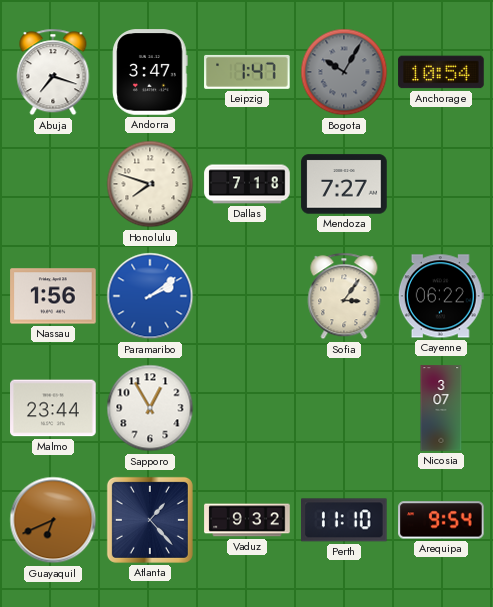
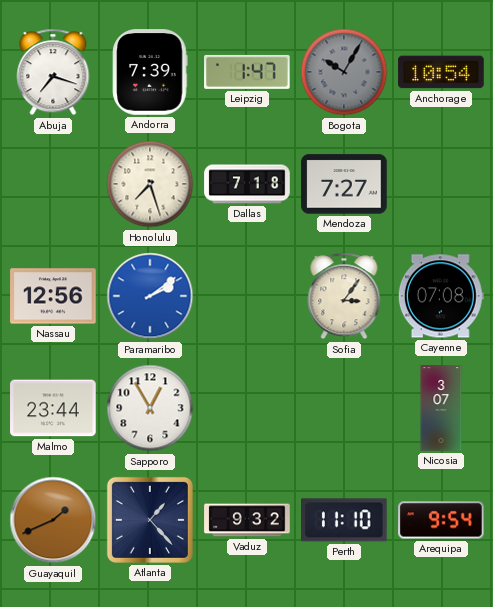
Andorra: 3:47 -> 7:39
Honolulu: 7:48 -> 7:27
Nassau: 1:56 -> 12:56
Cayenne: 06:22 -> 07:08
Guayaquil: 6:41 -> 1:41
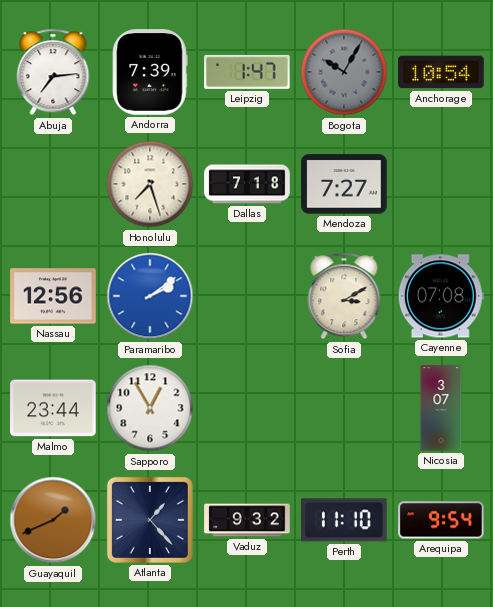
Abuja: 7:18 -> 7:14
Sofia: 3:06 -> 3:10
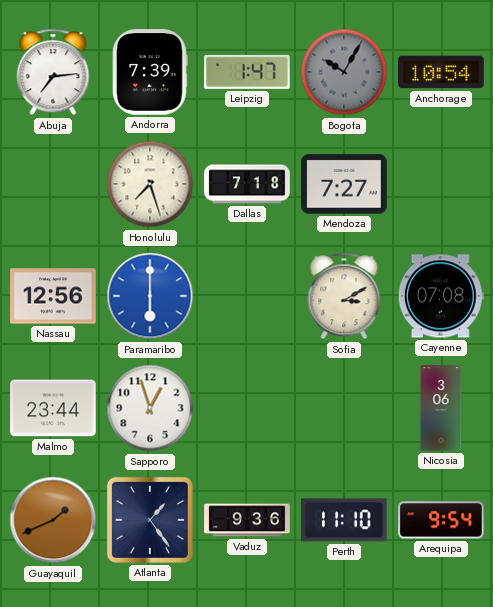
Paramaribo: 2:09 -> 6:00
Sapporo: 12:55 -> 12:57
Nicosia: 3:07 -> 3:06
Atlanta: 1:23 -> 1:24
Vaduz: 9:32 -> 9:36
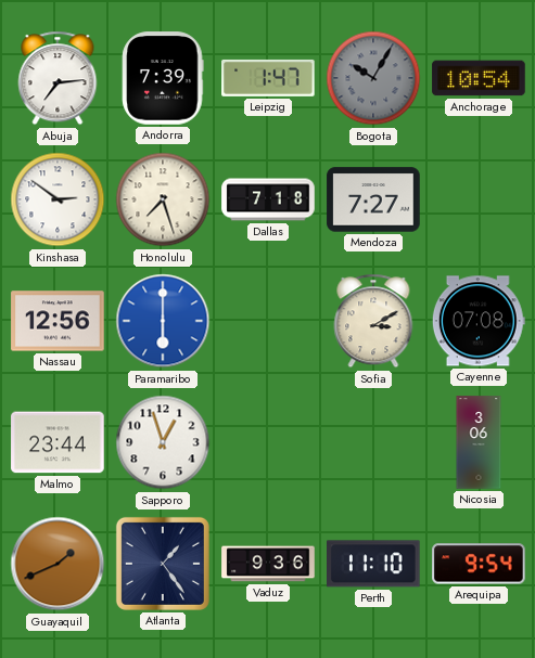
Kinshasa: none -> 2:51
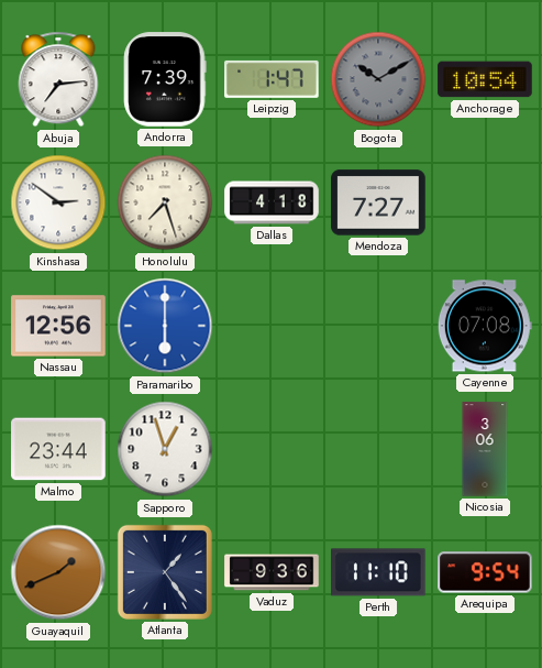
Bogota: 10:05 -> 10:10
Dallas: 7:18 -> 4:18
Sofia: 3:10 -> none
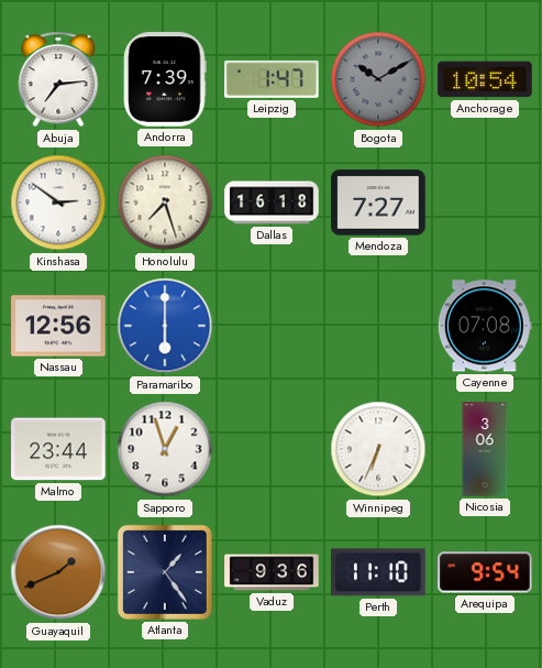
Dallas: 4:18 -> 16:18
Winnipeg: none -> 6:34
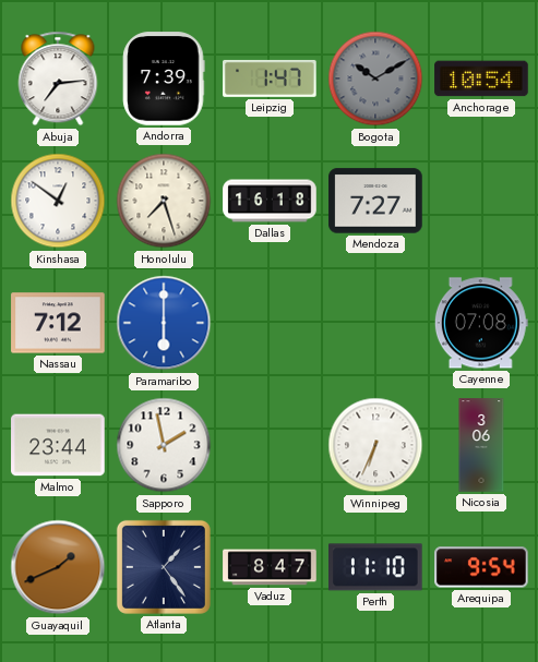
Kinshasa: 2:51 -> 12:51
Nassau: 12:56 -> 7:12
Sapporo: 12:57 -> 1:58
Vaduz: 9:36 -> 8:47
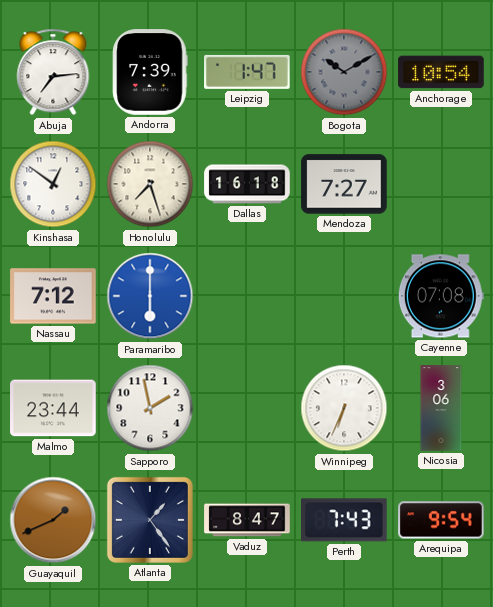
Perth: 11:10 -> 7:43
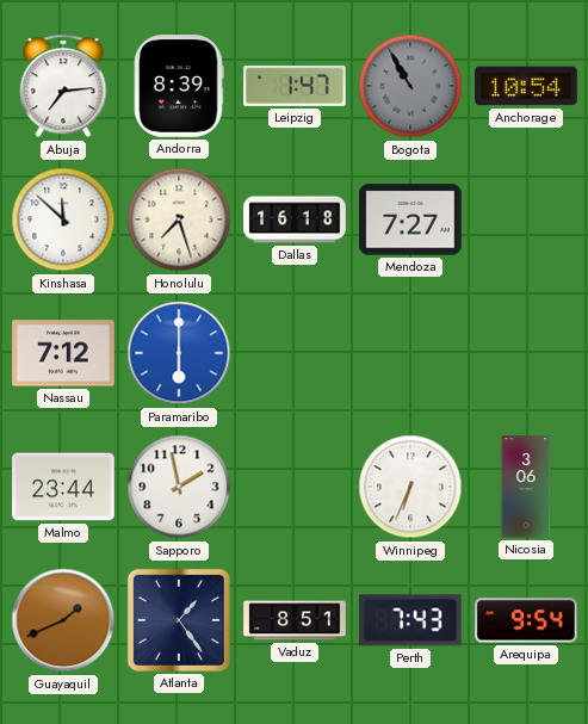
Andorra: 7:39 -> 8:39
Bogota: 10:10 -> 10:55
Kinshasa: 12:51 -> 11:52
Cayenne: 07:08 -> none
Vaduz: 8:47 -> 8:51
